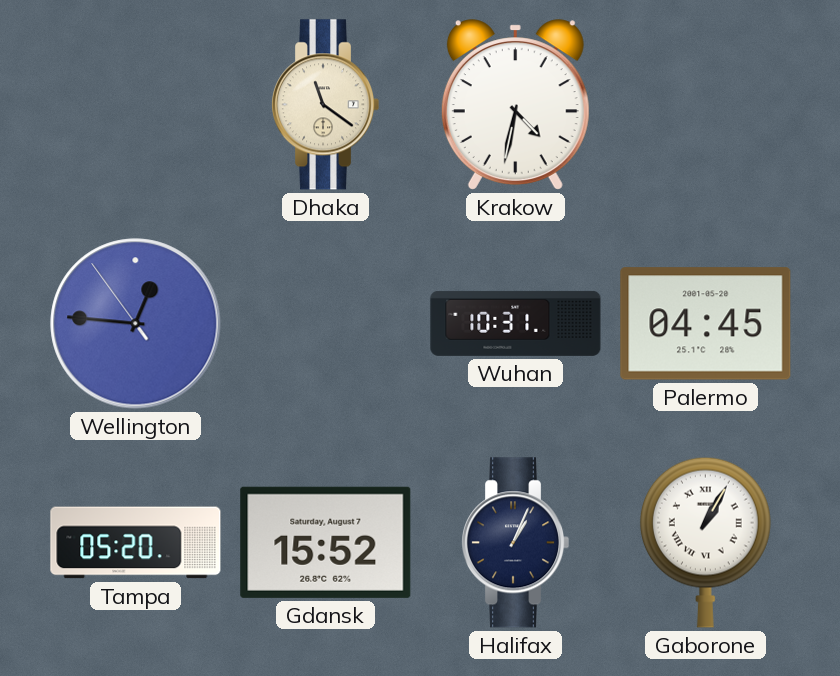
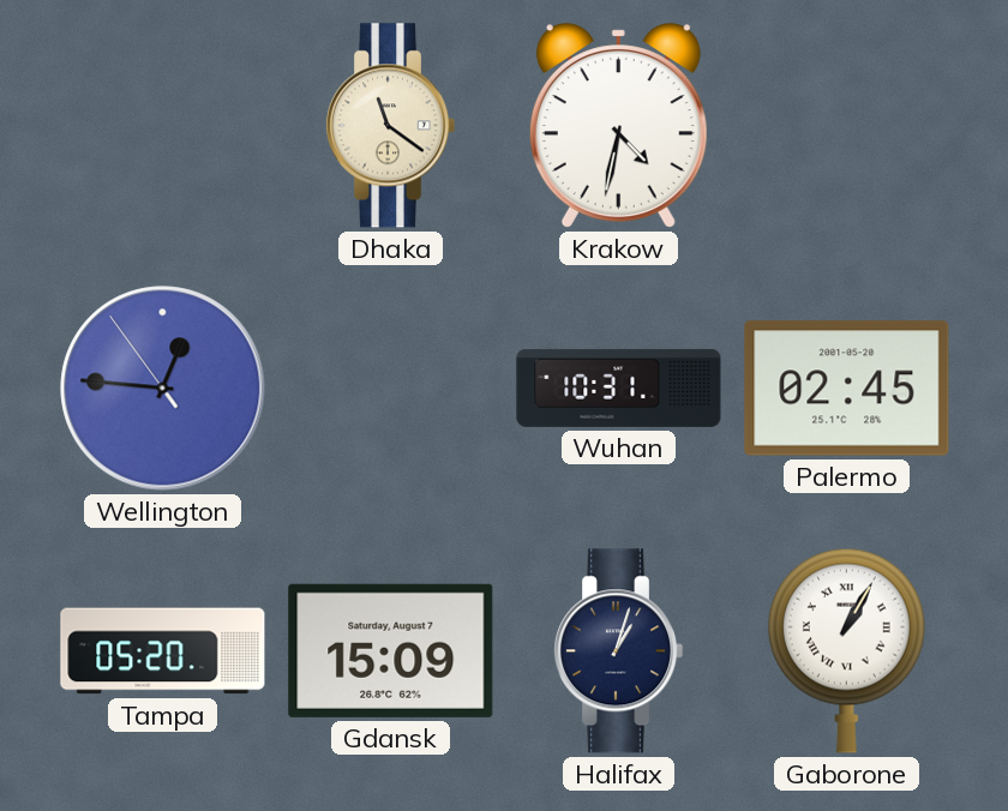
Palermo: 04:45 -> 02:45
Gdansk: 15:52 -> 15:09
Halifax: 1:04 -> 1:03
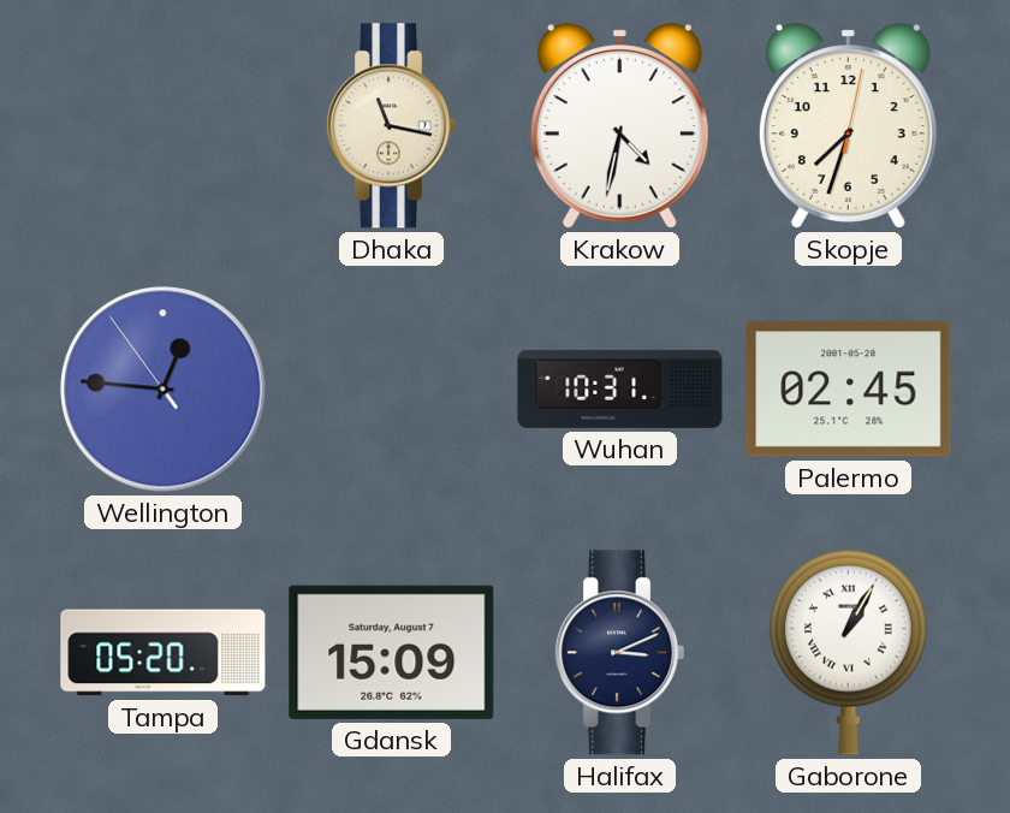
Dhaka: 11:21 -> 11:17
Skopje: none -> 7:33
Halifax: 1:03 -> 3:11
